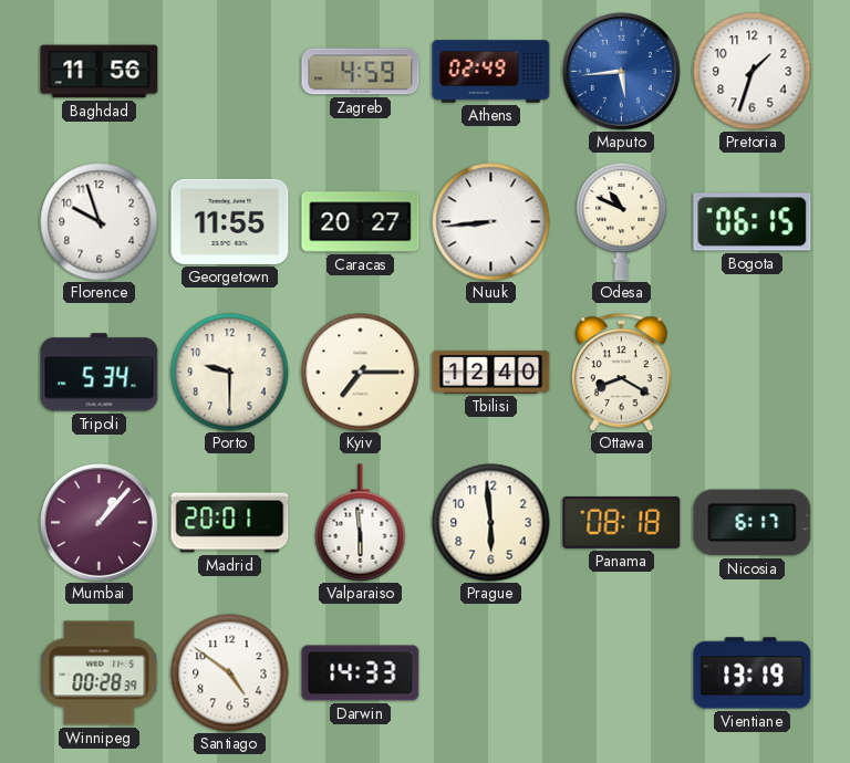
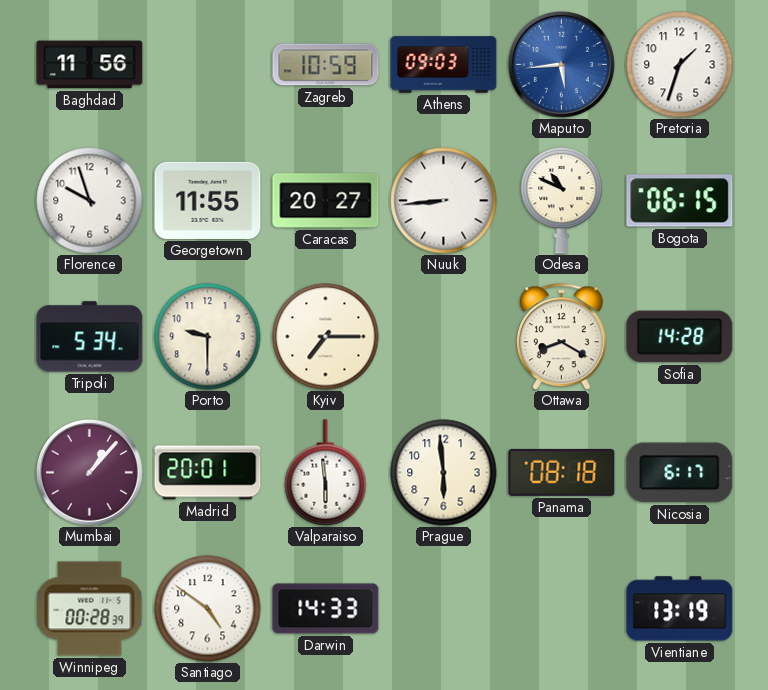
Zagreb: 4:59 -> 10:59
Athens: 02:49 -> 09:03
Tbilisi: 12:40 -> none
Sofia: none -> 14:28
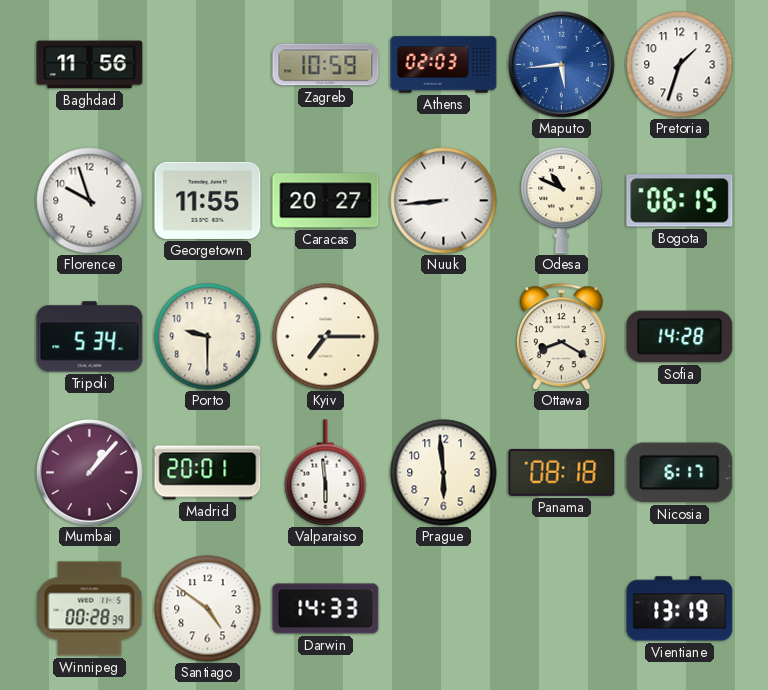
Athens: 09:03 -> 02:03
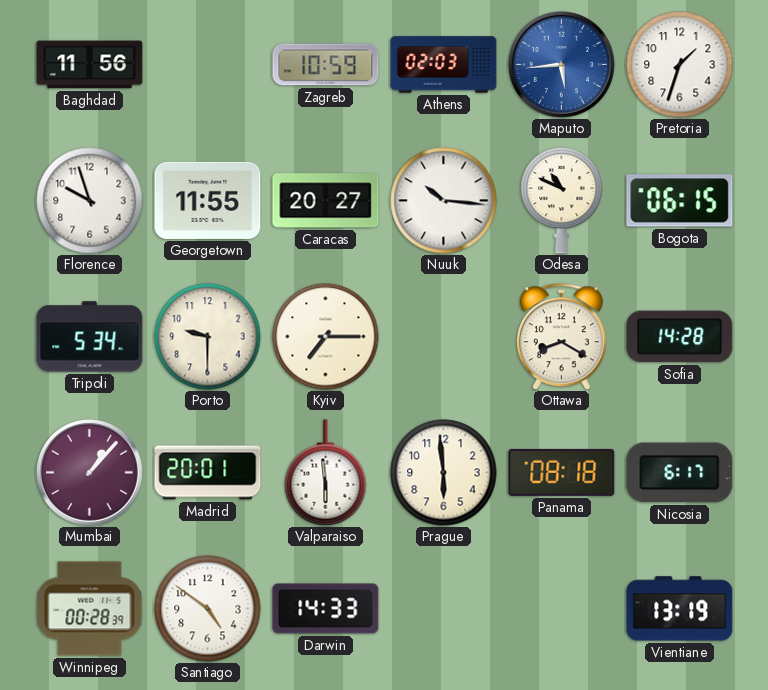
Nuuk: 8:44 -> 10:16
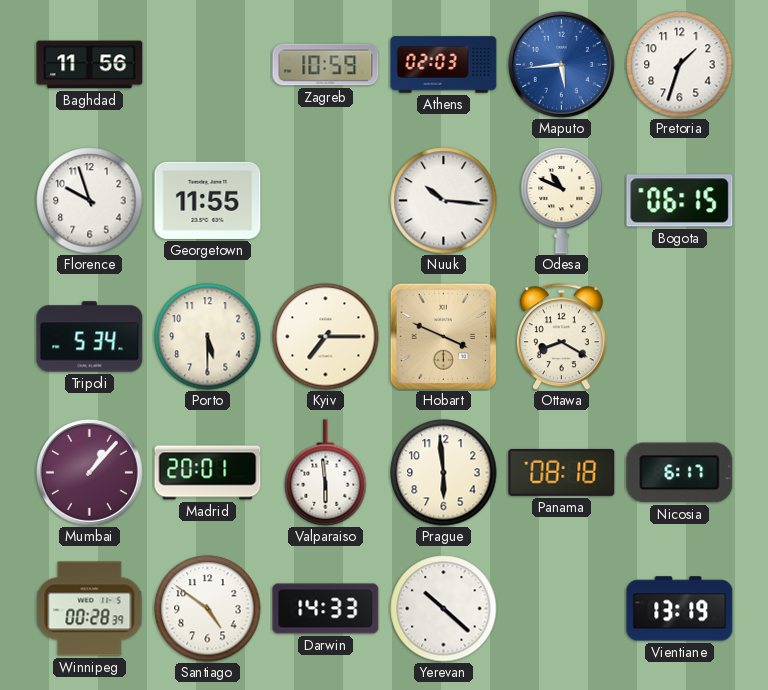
Caracas: 20:27 -> none
Porto: 9:30 -> 5:30
Hobart: none -> 3:49
Sofia: 14:28 -> none
Yerevan: none -> 10:22
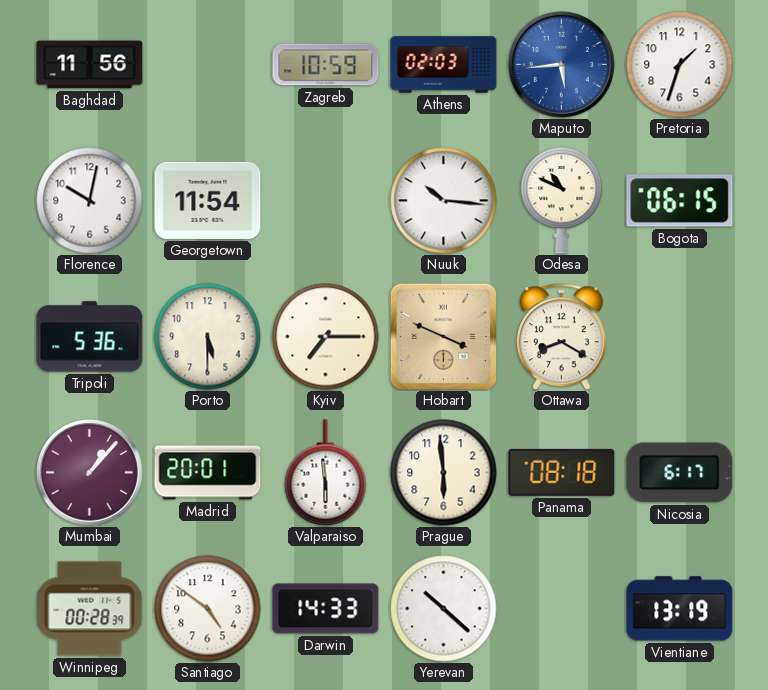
Florence: 9:57 -> 10:02
Georgetown: 11:55 -> 11:54
Tripoli: 5:34 -> 5:36
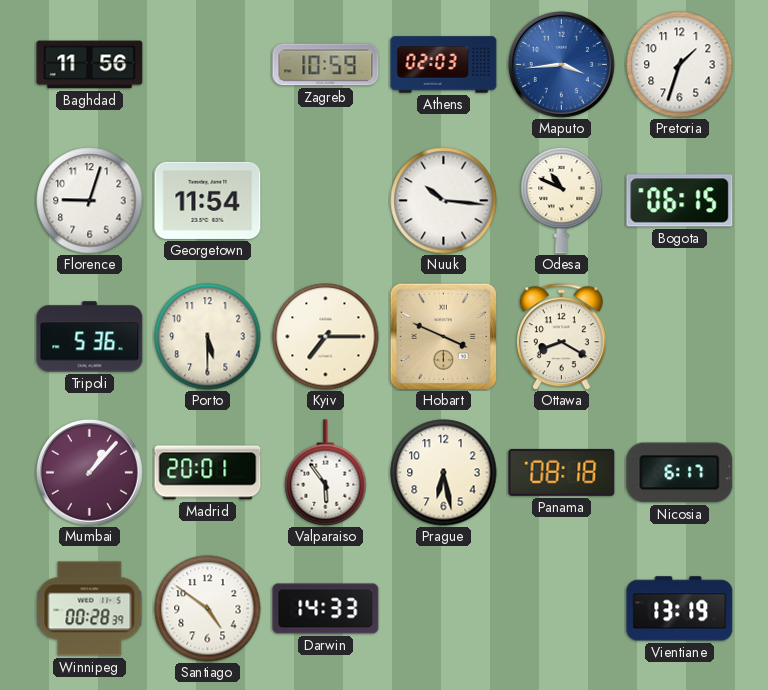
Maputo: 5:44 -> 3:44
Florence: 10:02 -> 9:03
Valparaiso: 5:59 -> 5:54
Prague: 5:59 -> 6:28
Yerevan: 10:22 -> none
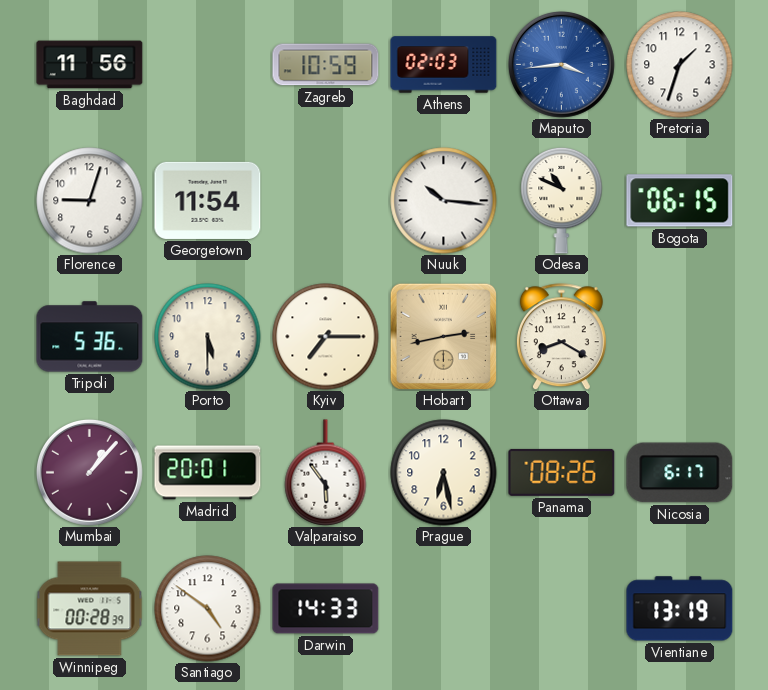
Hobart: 3:49 -> 2:43
Panama: 08:18 -> 08:26
